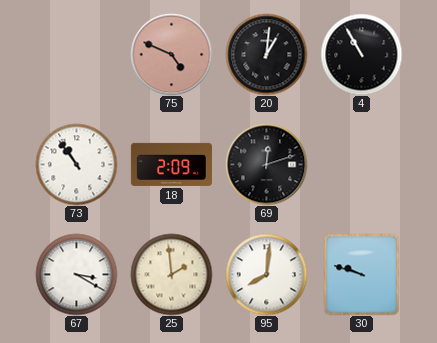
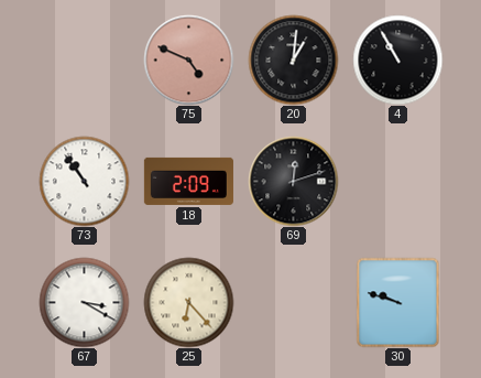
25: 1:59 -> 6:23
95: 8:01 -> none
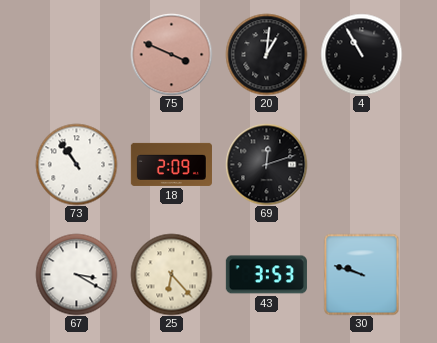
75: 4:49 -> 3:49
43: none -> 3:53
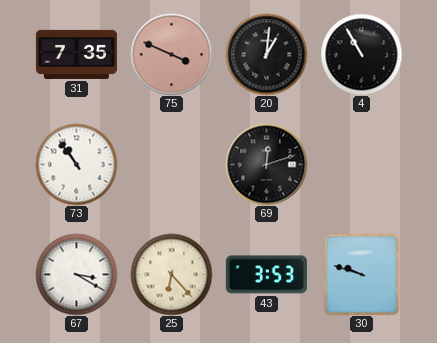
31: none -> 7:35
18: 2:09 -> none
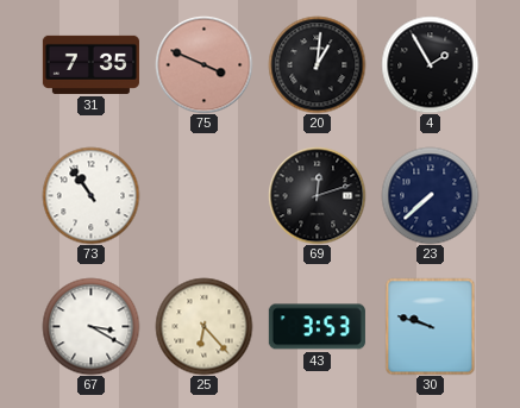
4: 10:55 -> 1:55
23: none -> 7:38
